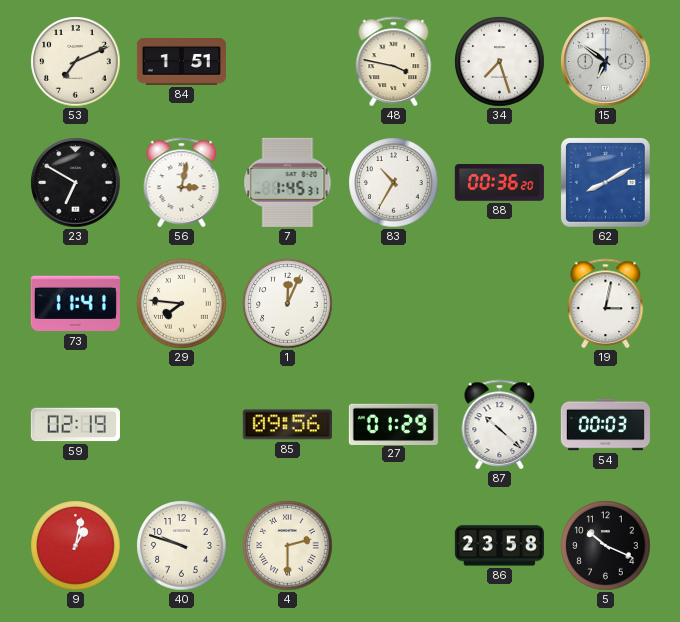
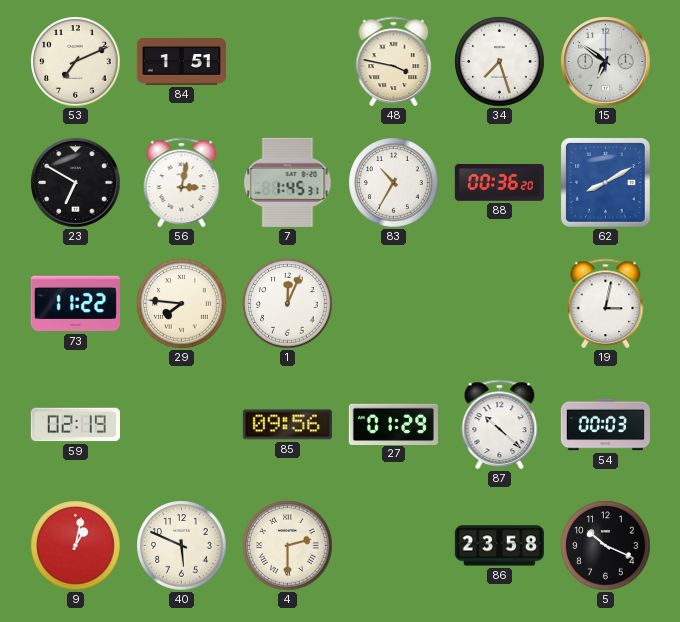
73: 11:41 -> 11:22
40: 9:48 -> 5:49
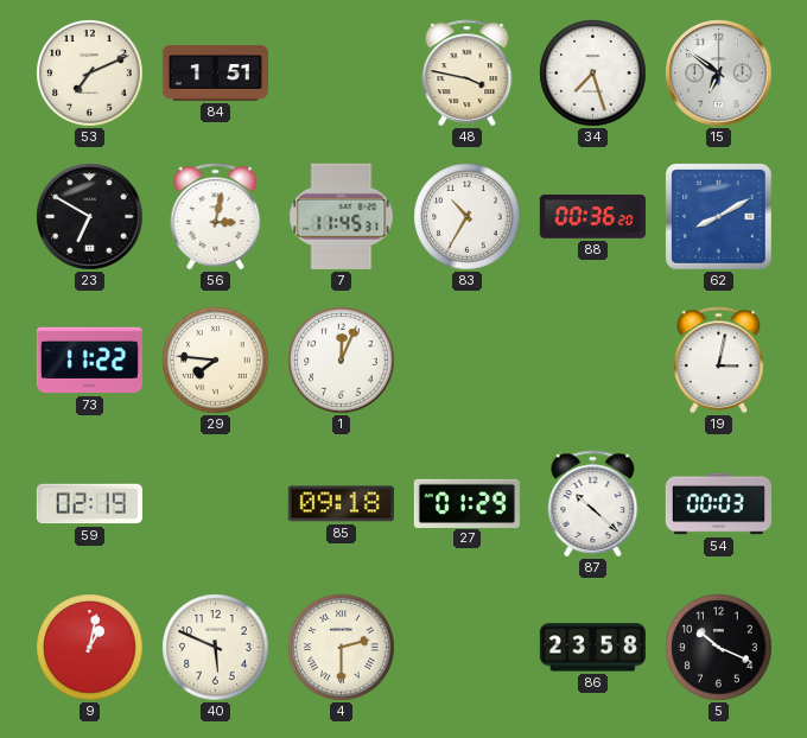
7: 1:45 -> 11:45
85: 09:56 -> 09:18
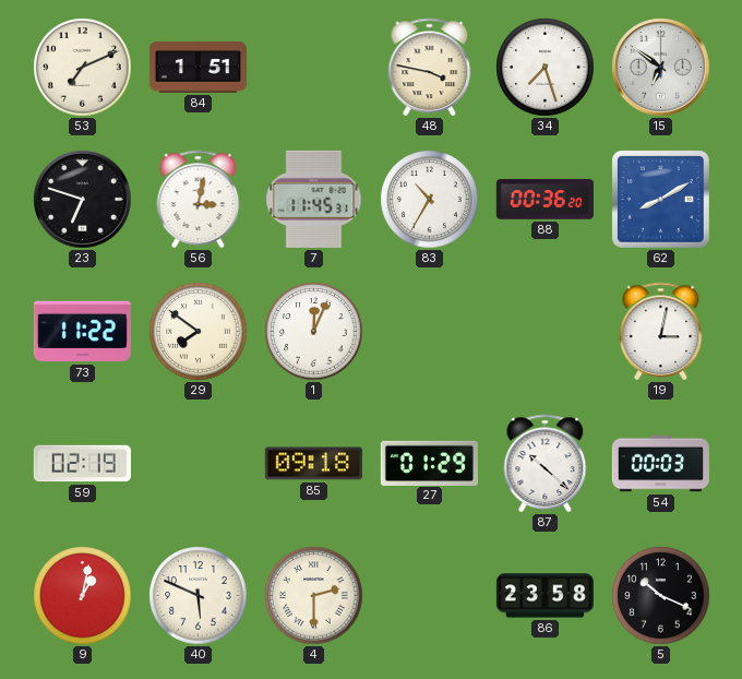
23: 6:50 -> 6:48
29: 7:46 -> 7:51
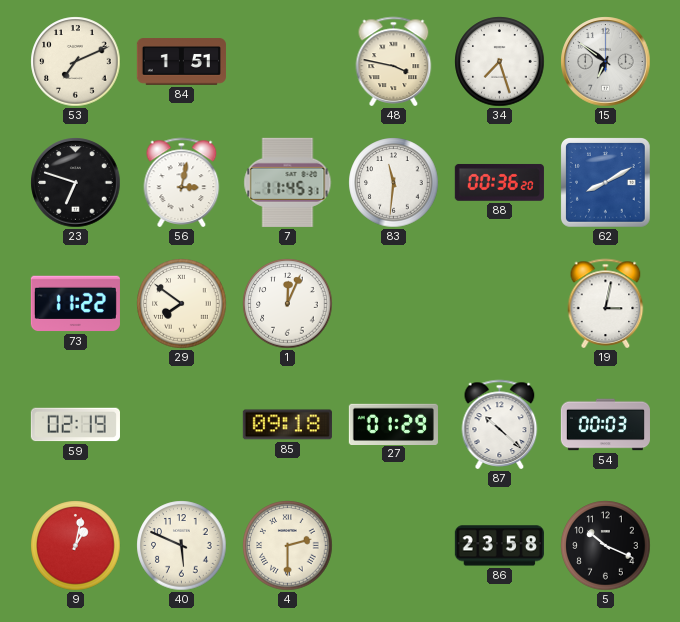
83: 10:35 -> 11:31
